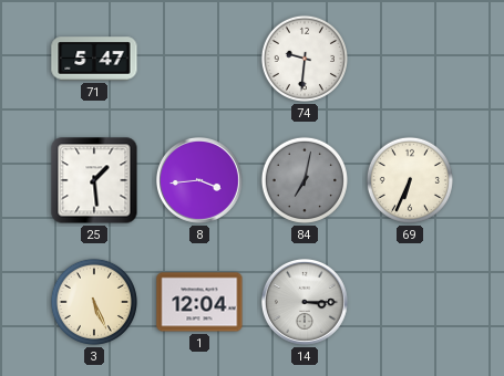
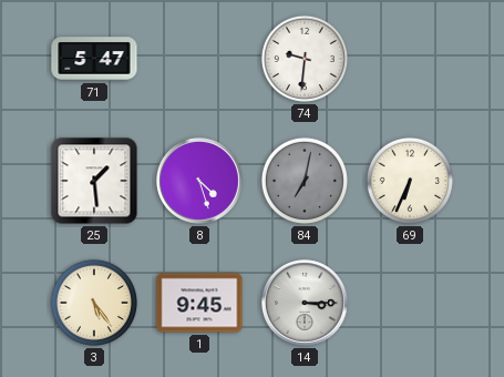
8: 3:44 -> 4:27
3: 5:26 -> 5:24
1: 12:04 -> 9:45
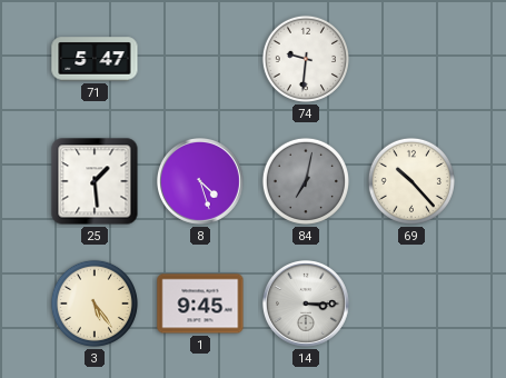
69: 6:34 -> 10:23
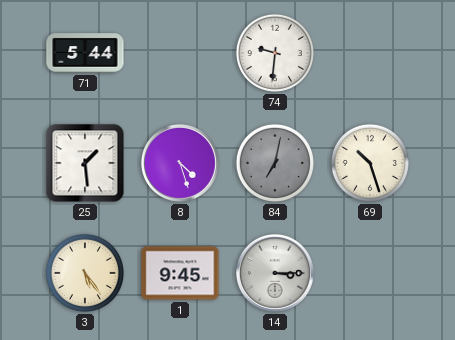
71: 5:47 -> 5:44
69: 10:23 -> 10:27
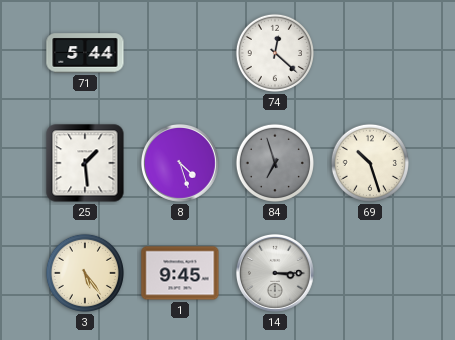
74: 9:31 -> 12:22
84: 7:02 -> 6:57
